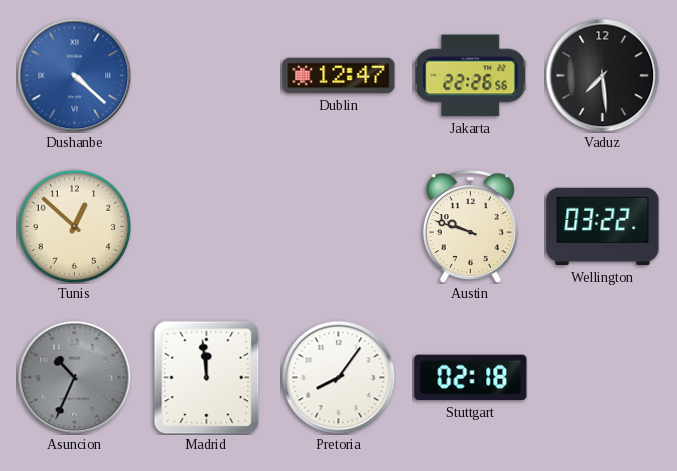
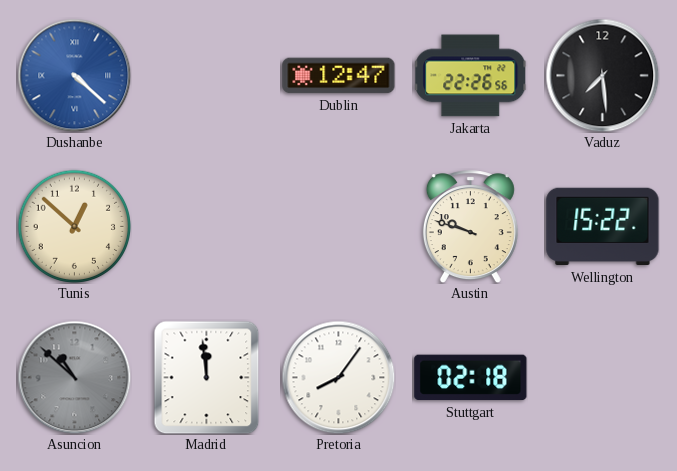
Wellington: 03:22 -> 15:22
Asuncion: 10:34 -> 10:52
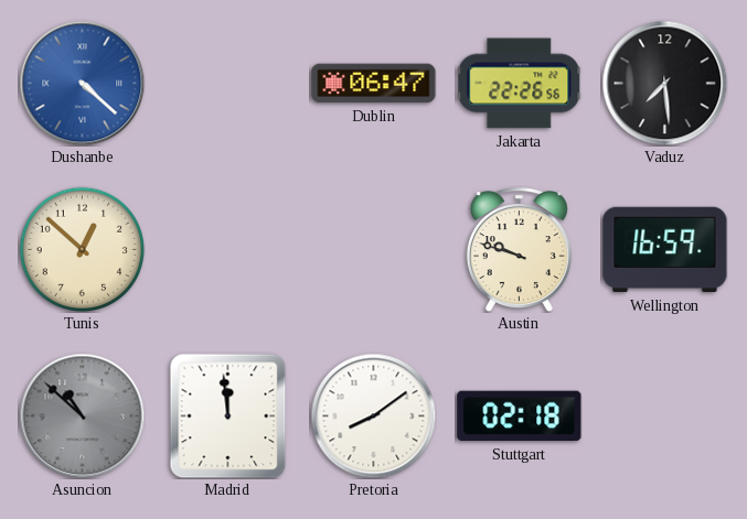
Dublin: 12:47 -> 06:47
Wellington: 15:22 -> 16:59
Pretoria: 8:06 -> 8:09
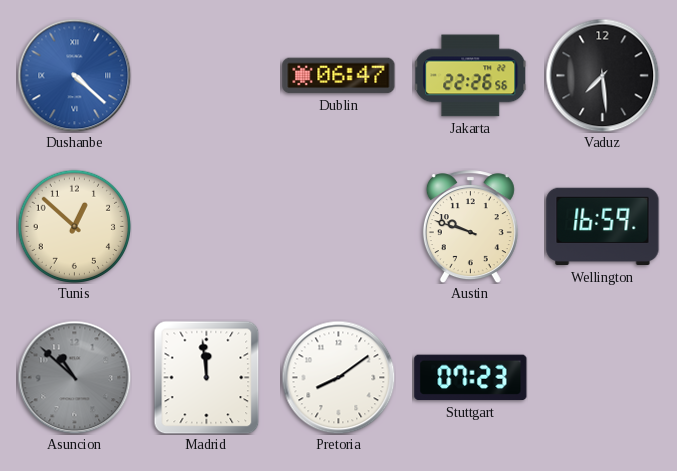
Stuttgart: 02:18 -> 07:23
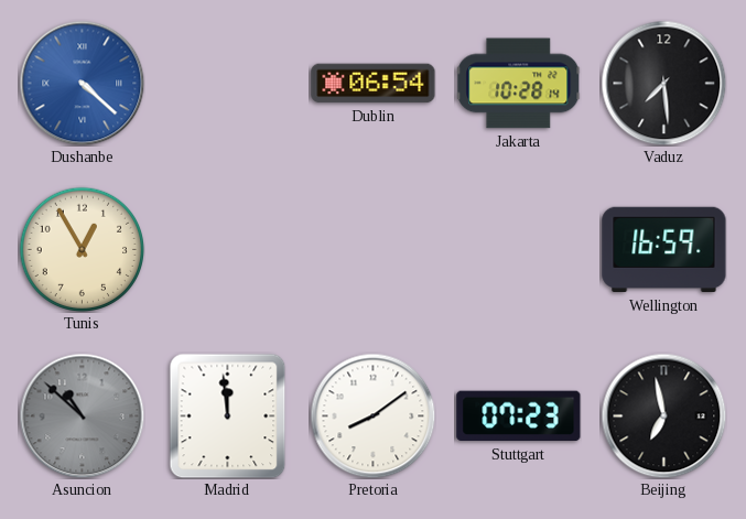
Dublin: 06:47 -> 06:54
Jakarta: 22:26 -> 10:28
Tunis: 12:52 -> 12:55
Austin: 9:48 -> none
Beijing: none -> 6:58
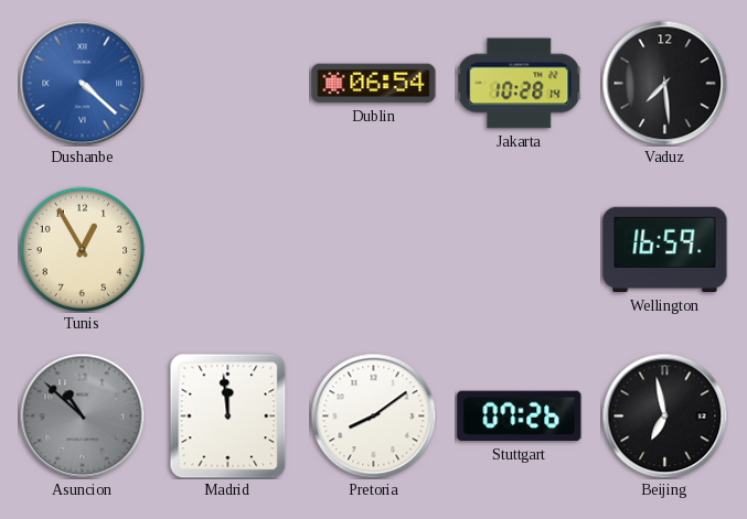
Stuttgart: 07:23 -> 07:26
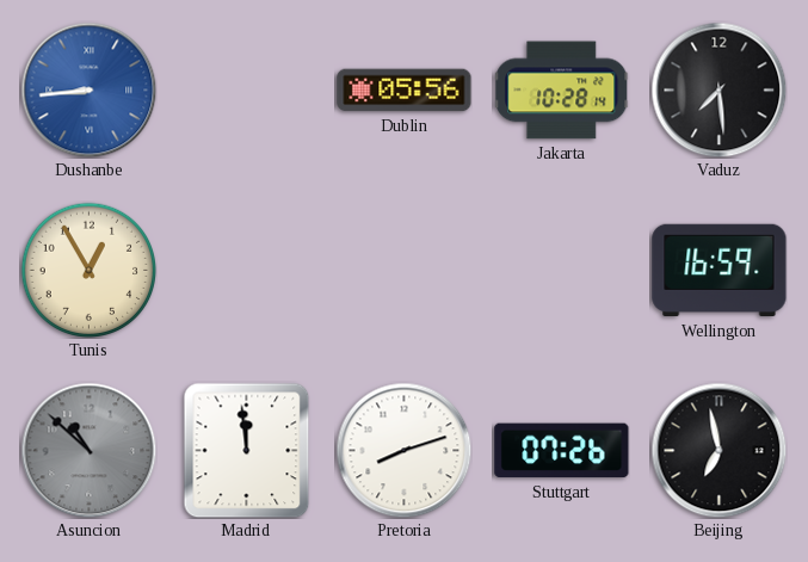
Dushanbe: 4:22 -> 8:44
Dublin: 06:54 -> 05:56
Pretoria: 8:09 -> 8:12
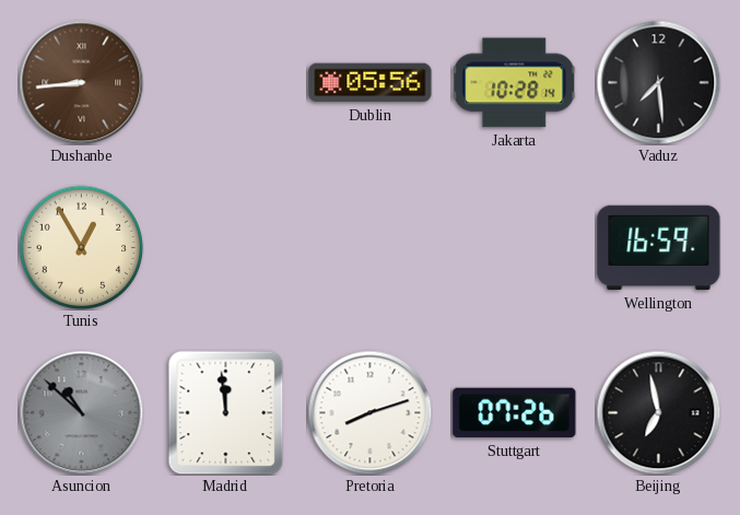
Dushanbe dial: blue -> brown
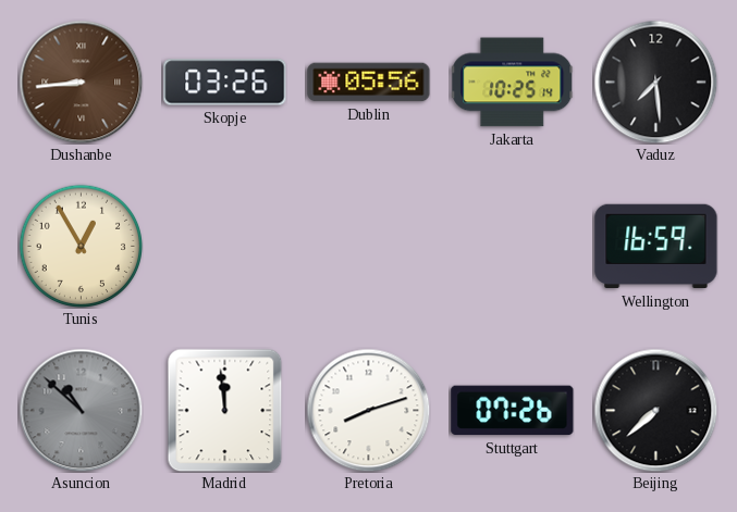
Skopje: none -> 03:26
Jakarta: 10:28 -> 10:25
Beijing: 6:58 -> 7:38
